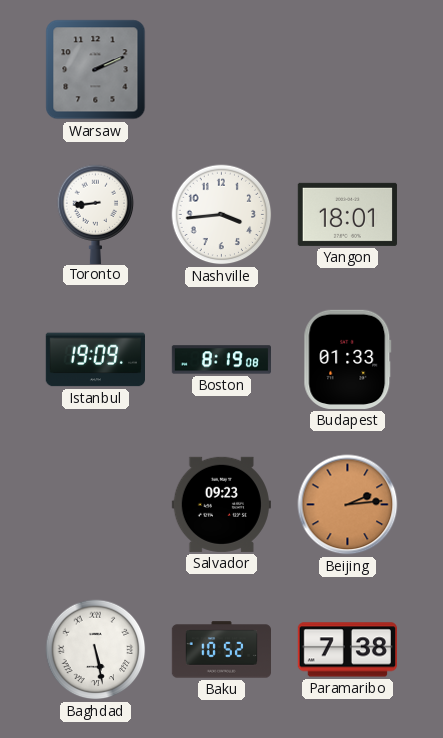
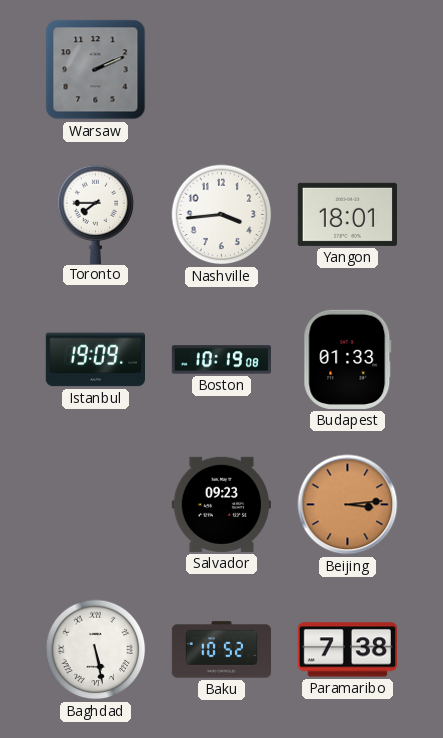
Toronto: 8:44 -> 7:45
Boston: 8:19 -> 10:19
Beijing: 2:14 -> 3:14
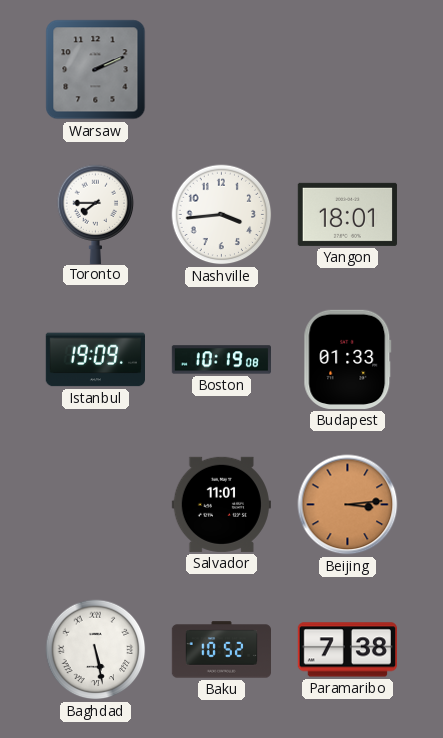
Salvador: 09:23 -> 11:01
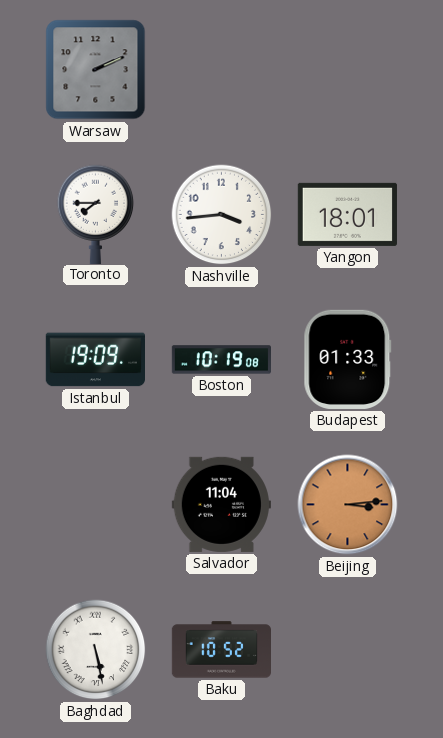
Salvador: 11:01 -> 11:04
Paramaribo: 7:38 -> none
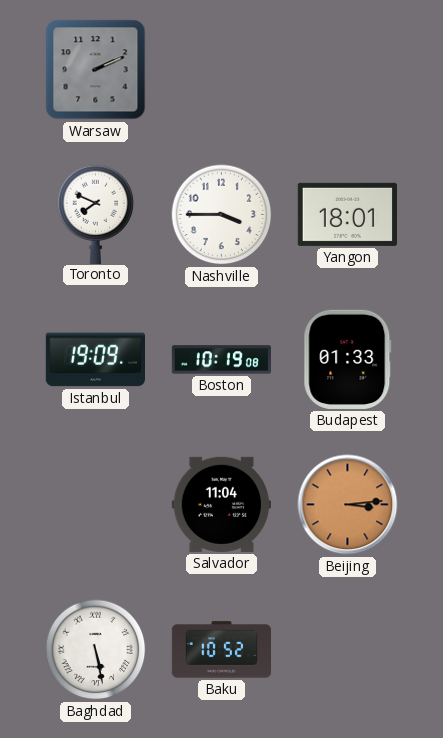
Toronto: 7:45 -> 7:49
Nashville: 3:44 -> 3:45
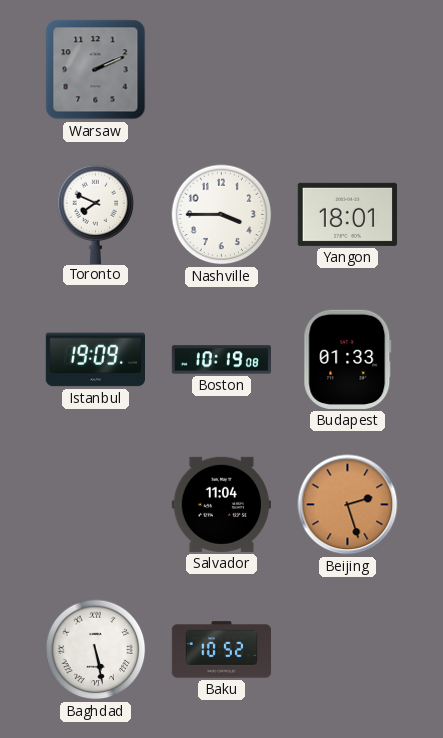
Beijing: 3:14 -> 2:27
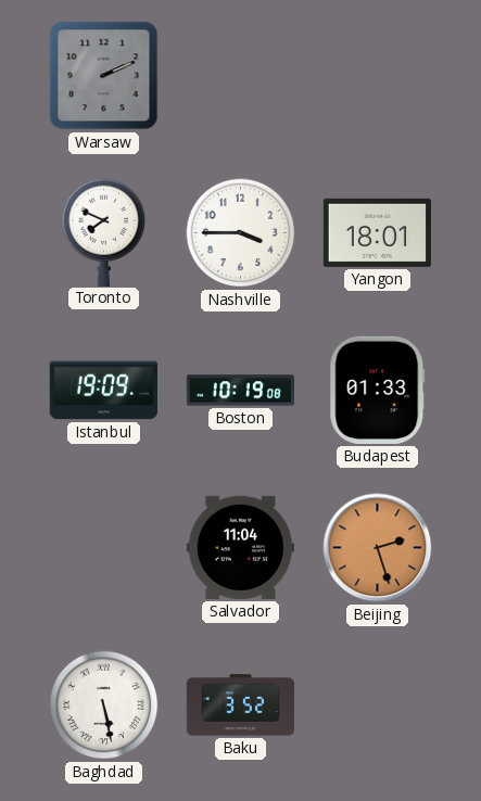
Baku: 10:52 -> 3:52
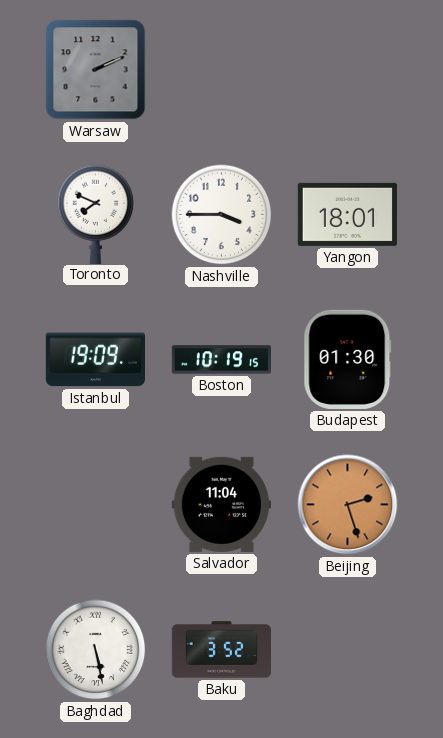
Boston: 10:19:08 -> 10:19:15
Budapest: 01:33 -> 01:30
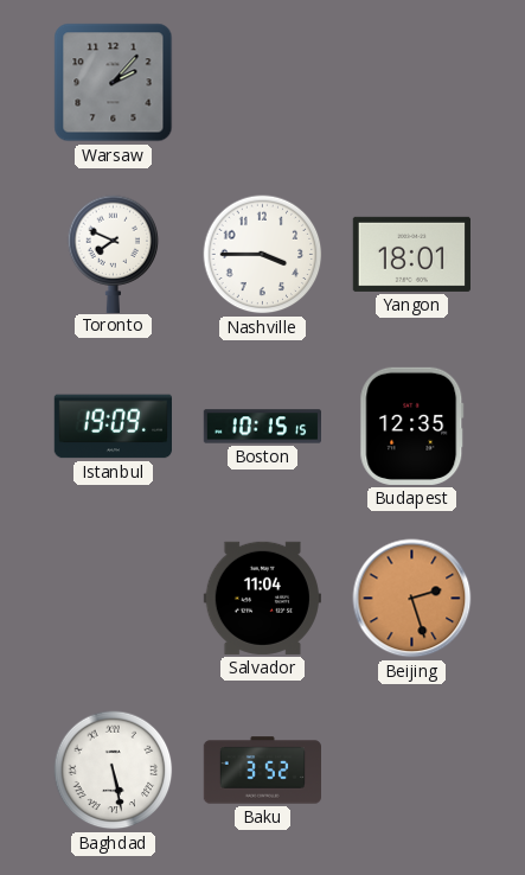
Warsaw: 2:11 -> 2:07
Boston: 10:19 -> 10:15
Budapest: 01:30 -> 12:35
